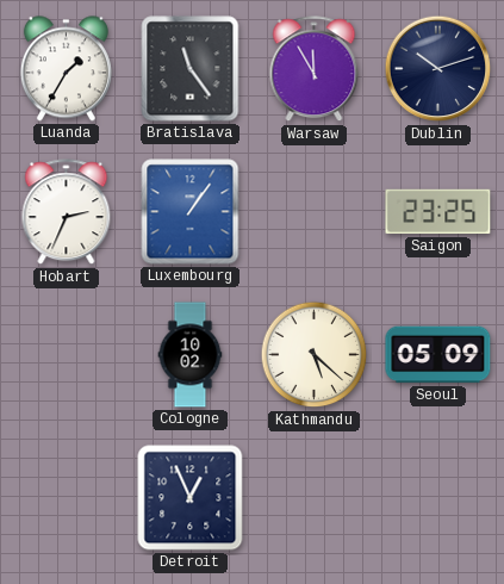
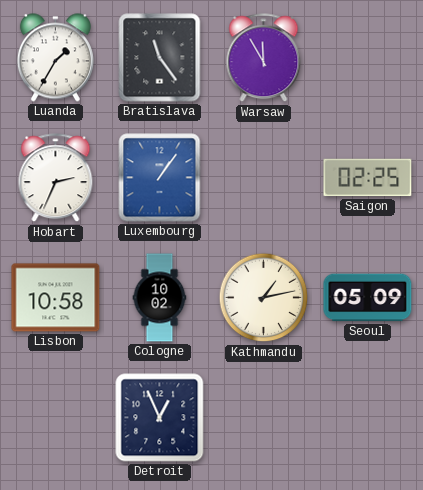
Dublin: 10:12 -> none
Saigon: 23:25 -> 02:25
Lisbon: none -> 10:58
Kathmandu: 5:22 -> 1:13
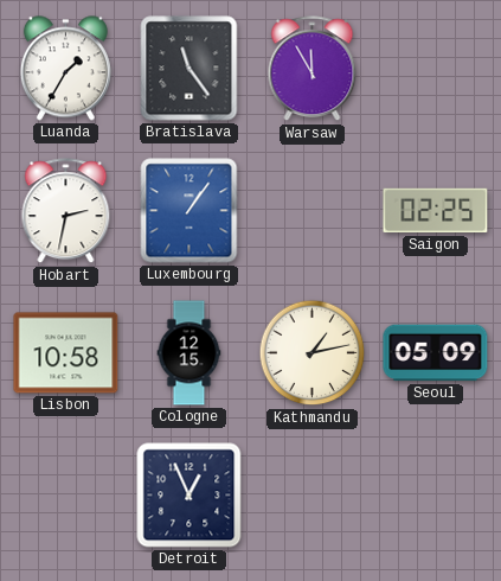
Hobart: 2:34 -> 2:32
Cologne: 10:02 -> 12:15
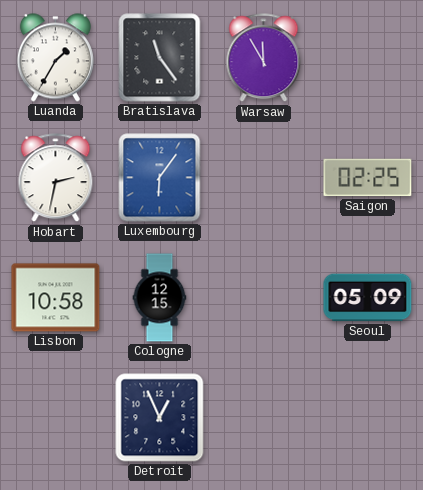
Luxembourg: 1:06 -> 6:06
Kathmandu: 1:13 -> none
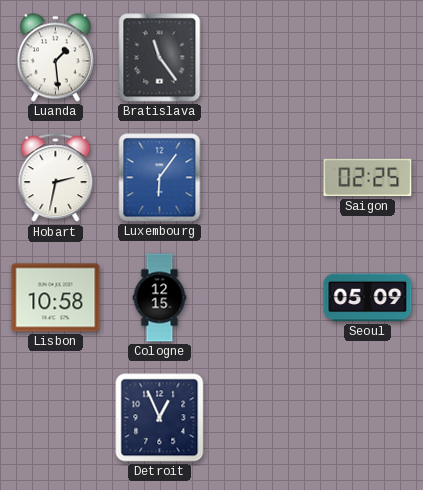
Luanda: 1:35 -> 1:29
Warsaw: 11:55 -> none
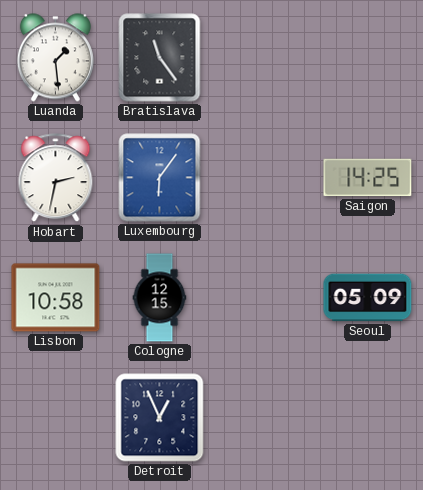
Saigon: 02:25 -> 14:25
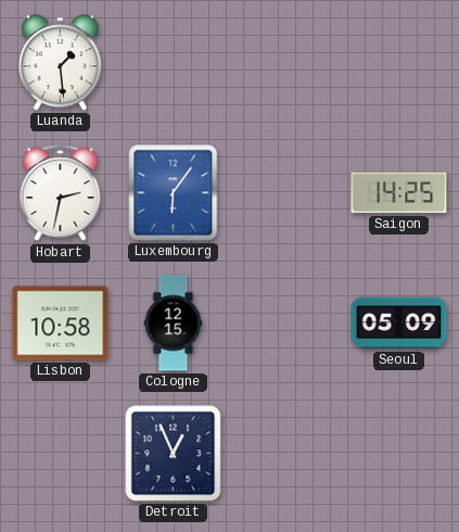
Bratislava: 11:24 -> none
